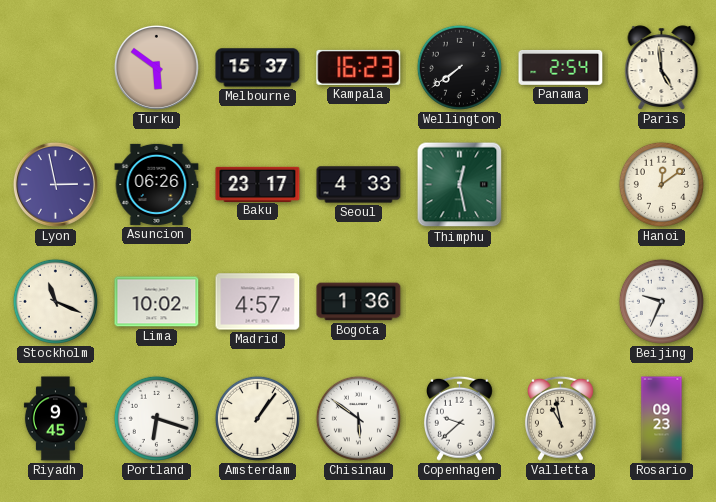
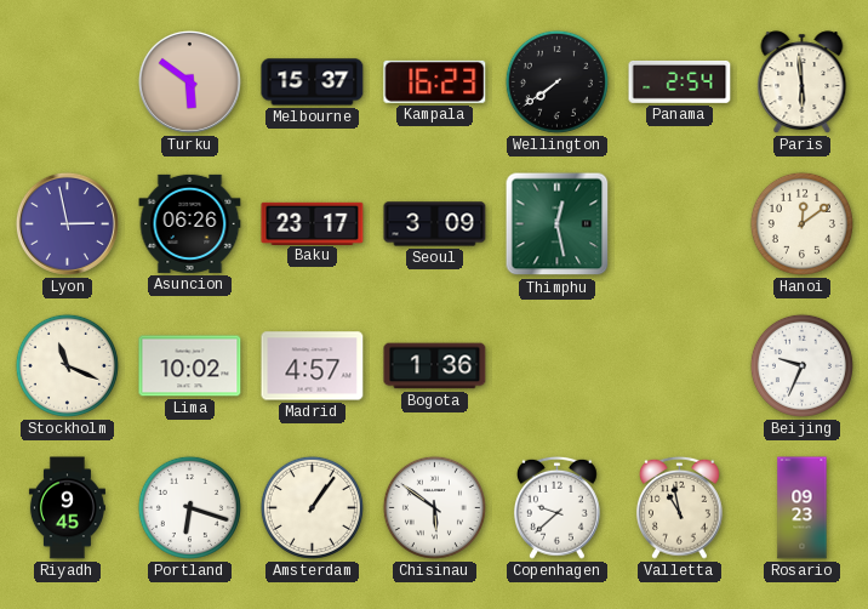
Paris: 4:59 -> 5:59
Seoul: 4:33 -> 3:09
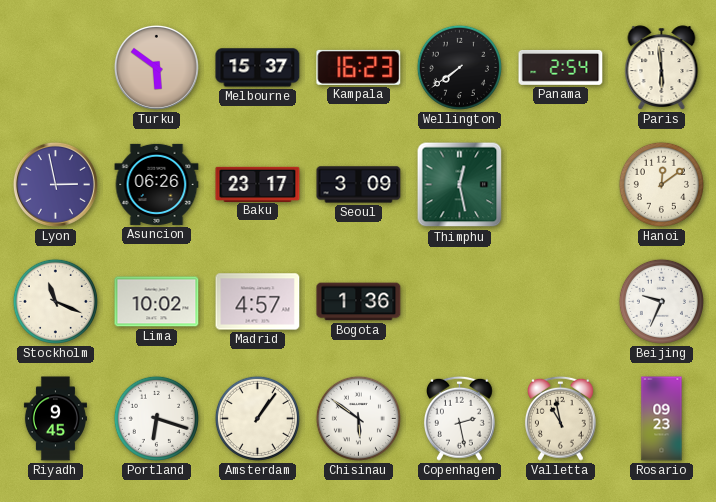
Copenhagen: 9:38 -> 2:28
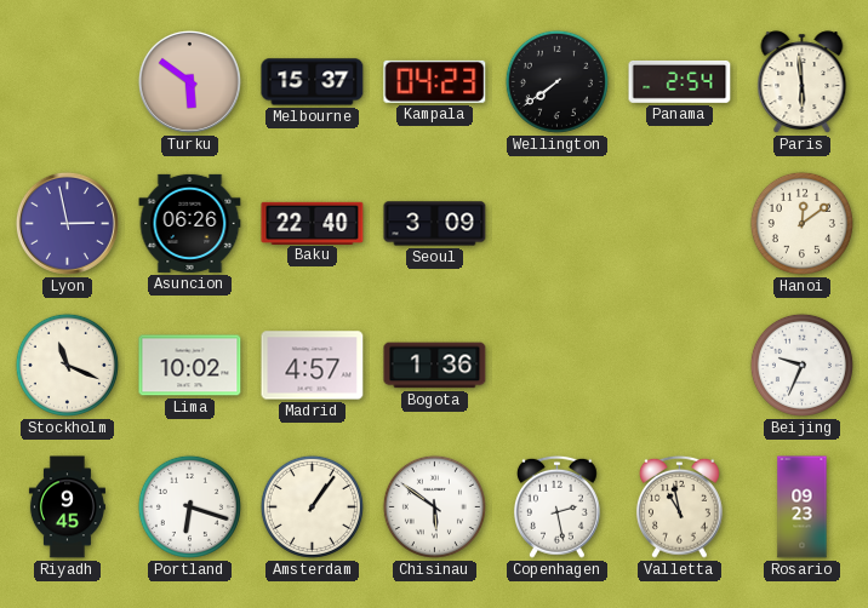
Kampala: 16:23 -> 04:23
Baku: 23:17 -> 22:40
Thimphu: 12:28 -> none
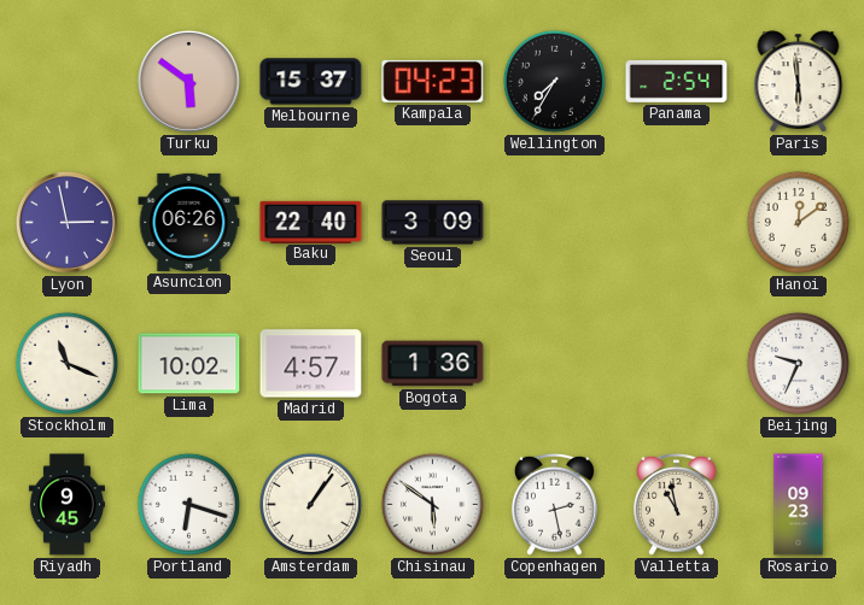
Wellington: 7:39 -> 7:35
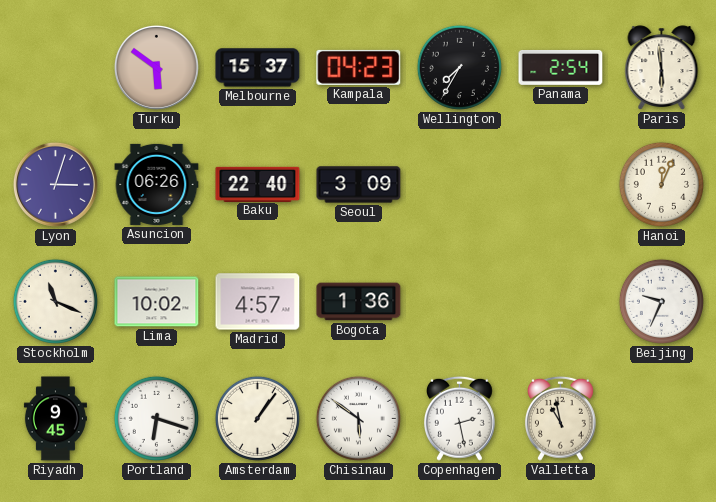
Lyon: 2:58 -> 3:03
Hanoi: 12:09 -> 12:04
Rosario: 09:23 -> none
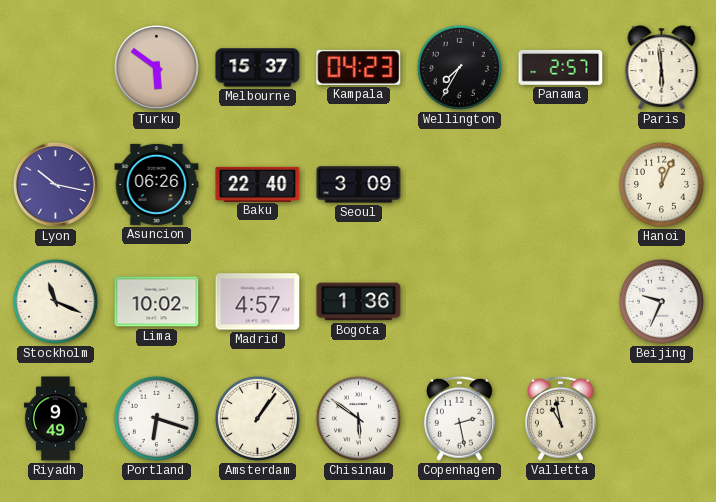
Panama: 2:54 -> 2:57
Lyon: 3:03 -> 10:17
Riyadh: 9:45 -> 9:49
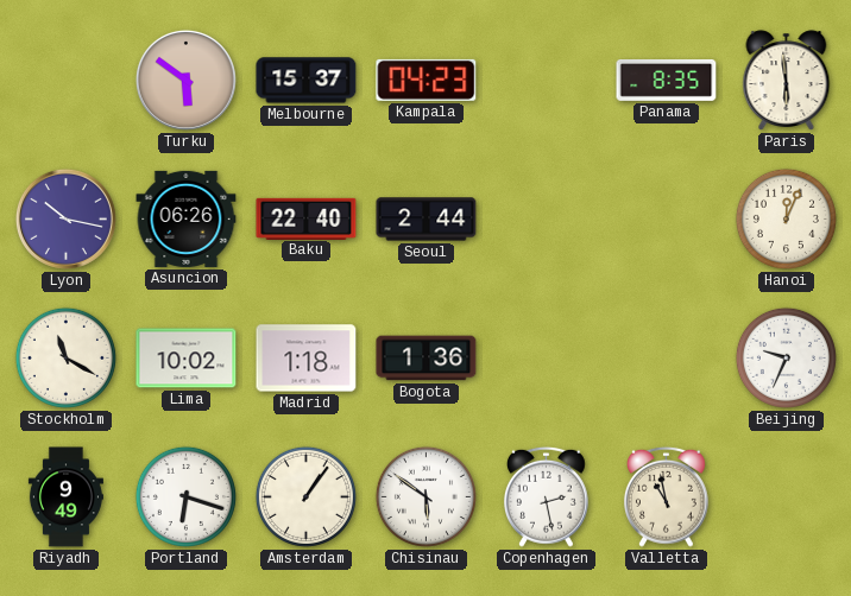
Wellington: 7:35 -> none
Panama: 2:57 -> 8:35
Seoul: 3:09 -> 2:44
Stockholm: 11:19 -> 11:20
Madrid: 4:57 -> 1:18
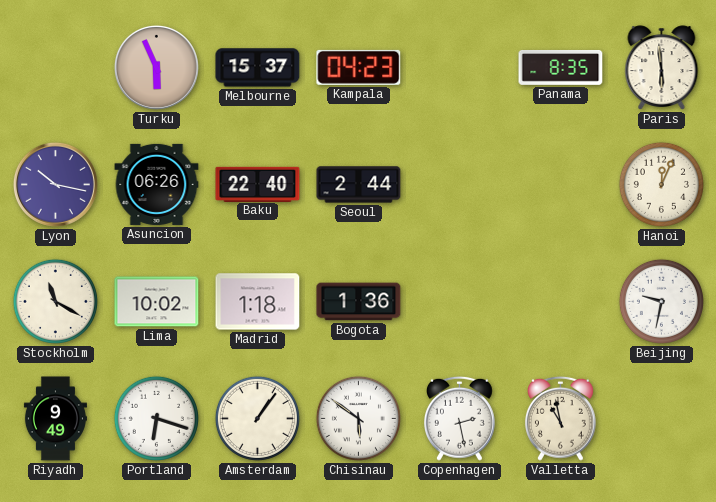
Turku: 5:51 -> 5:56
Beijing: 9:34 -> 9:32
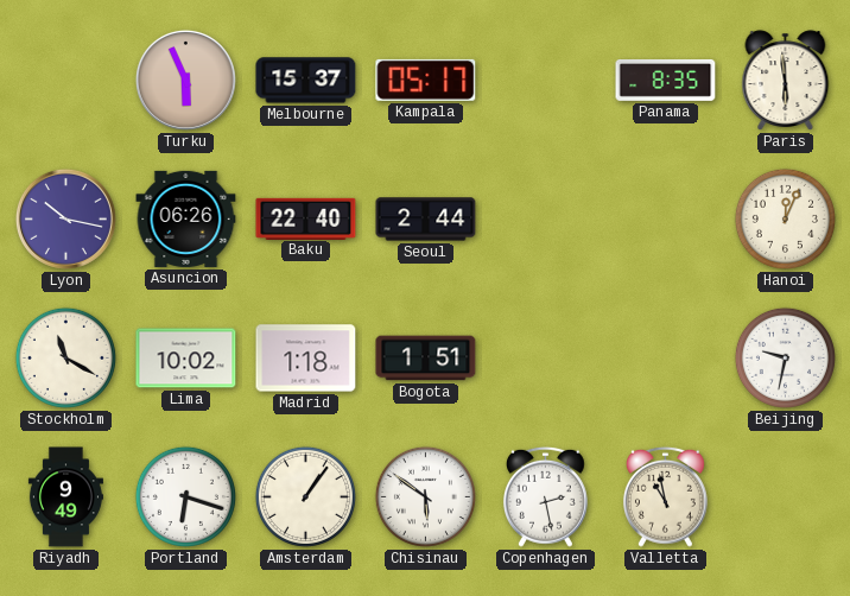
Kampala: 04:23 -> 05:17
Bogota: 1:36 -> 1:51
